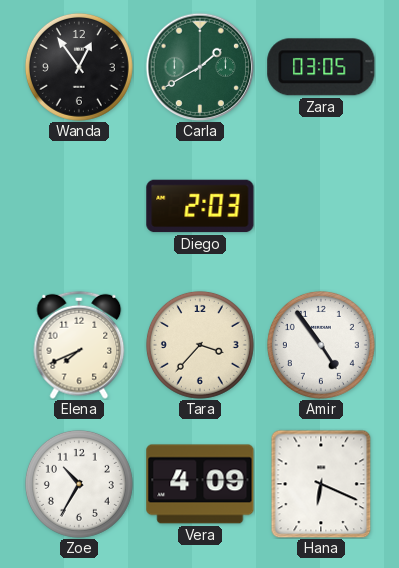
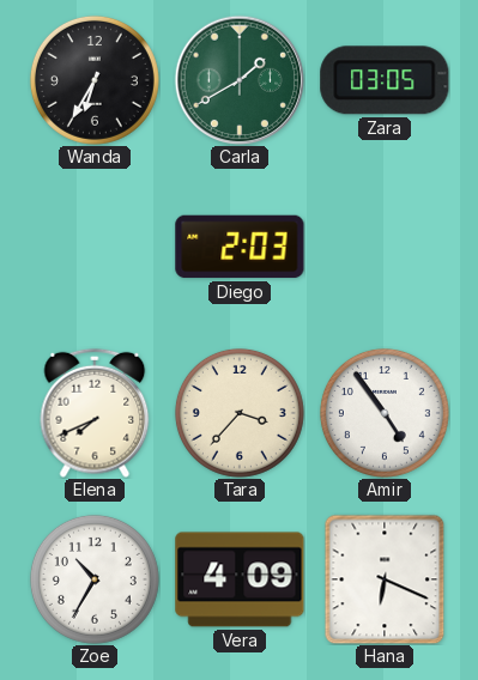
Wanda: 12:54 -> 6:35
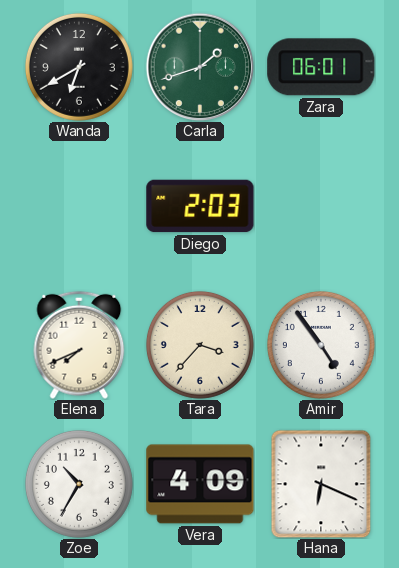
Wanda: 6:35 -> 6:40
Carla: 1:40 -> 1:42
Zara: 03:05 -> 06:01
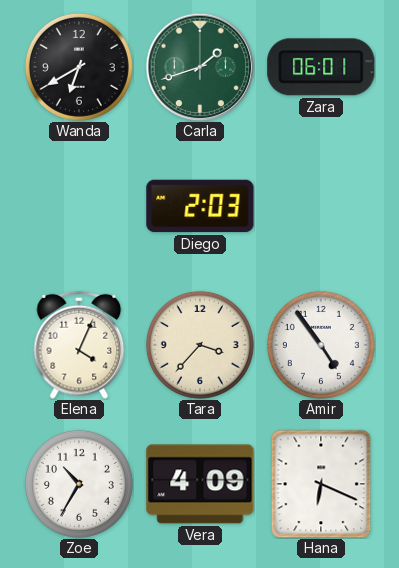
Elena: 7:41 -> 4:04
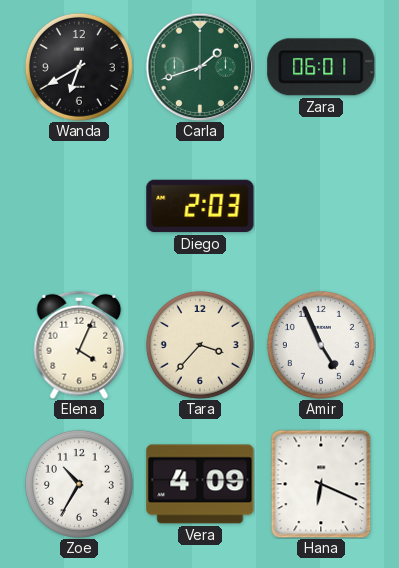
Amir: 4:54 -> 4:56
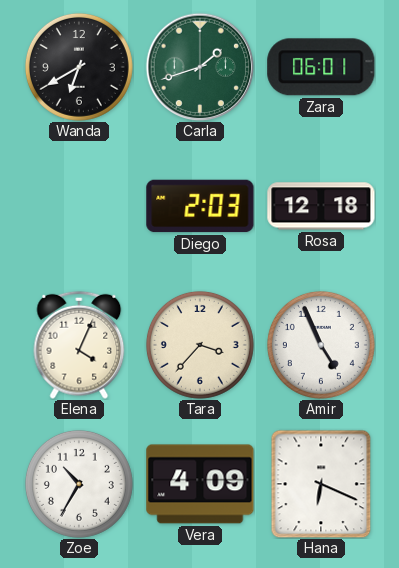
Rosa: none -> 12:18
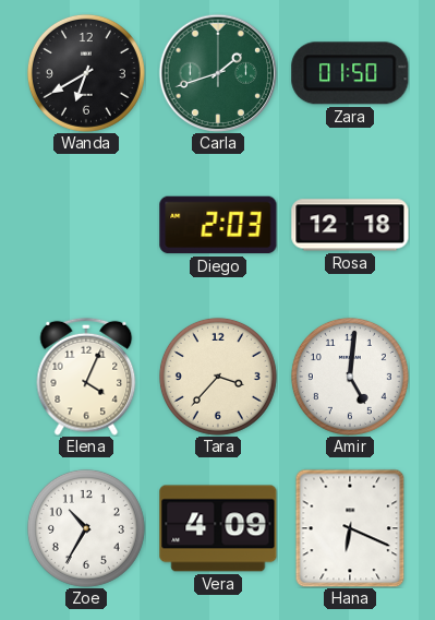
Zara: 06:01 -> 01:50
Amir: 4:56 -> 5:01
